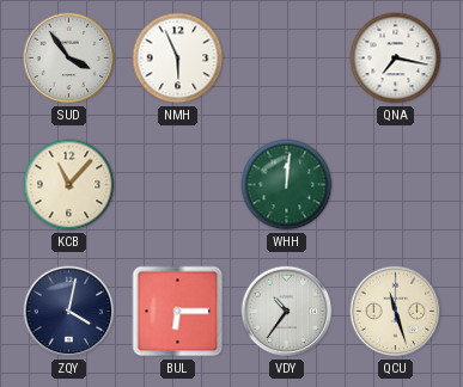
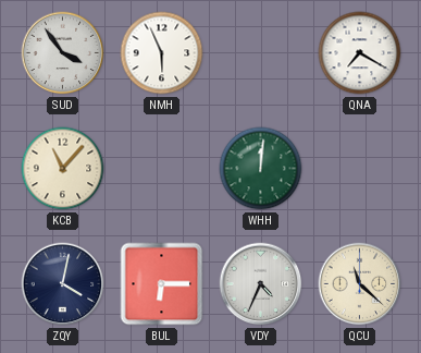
QNA: 7:17 -> 7:20
VDY: 10:36 -> 4:34
QCU: 11:27 -> 11:22
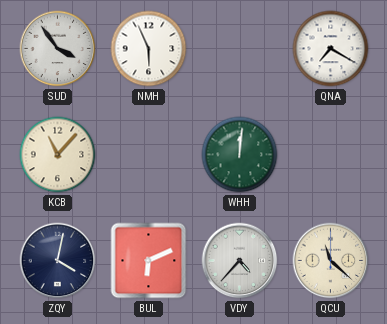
BUL: 6:15 -> 6:11
VDY: 4:34 -> 4:37
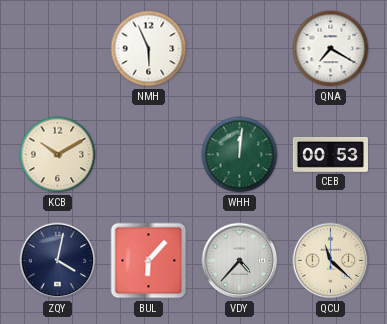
SUD: 3:54 -> none
KCB: 11:07 -> 10:10
CEB: none -> 00:53
BUL: 6:11 -> 6:07
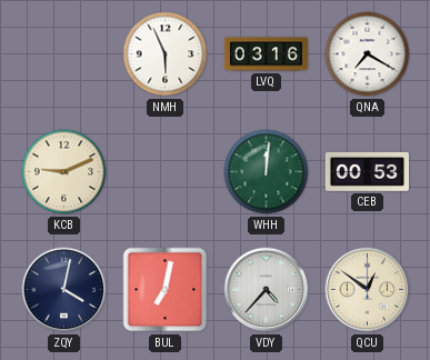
LVQ: none -> 03:16
KCB: 10:10 -> 9:11
BUL: 6:07 -> 7:02
QCU: 11:22 -> 12:51
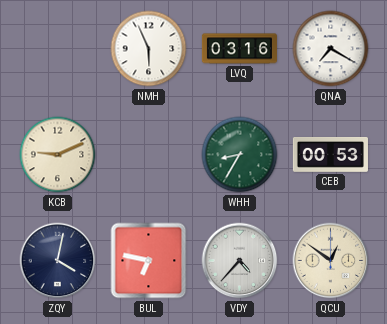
WHH: 12:01 -> 8:35
BUL: 7:02 -> 6:47
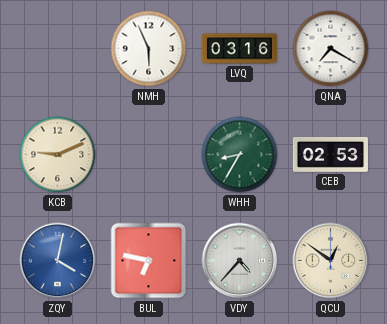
CEB: 00:53 -> 02:53
ZQY dial: navy -> blue
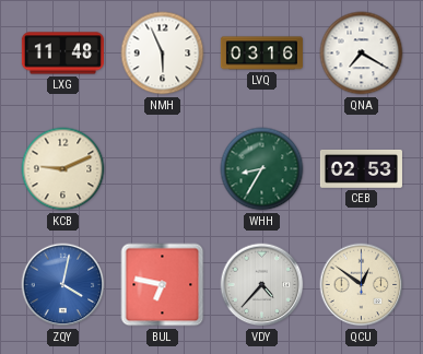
LXG: none -> 11:48
